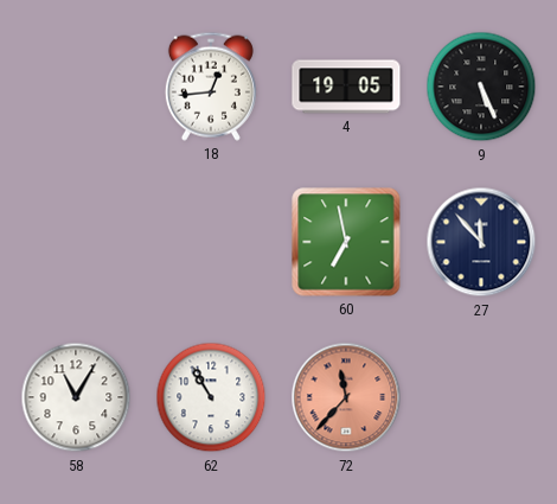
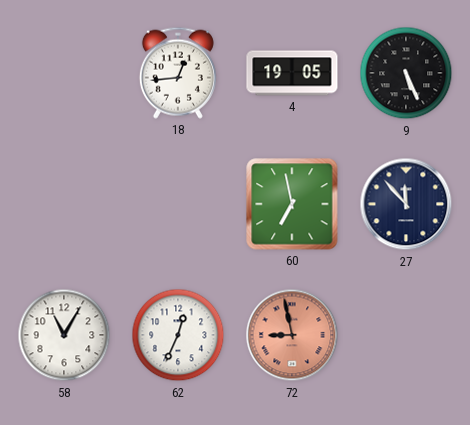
62: 10:55 -> 12:34
72: 11:37 -> 8:58
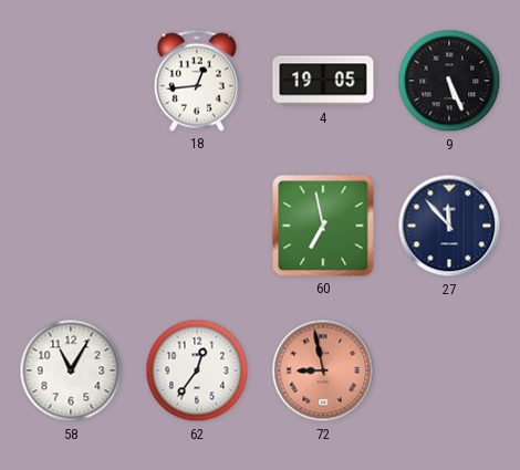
62: 12:34 -> 12:36
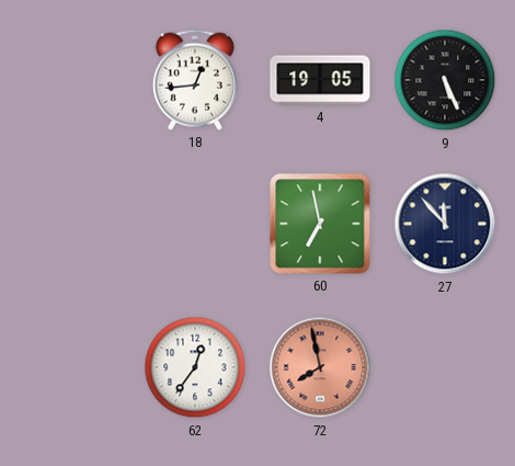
58: 11:05 -> none
72: 8:58 -> 7:58
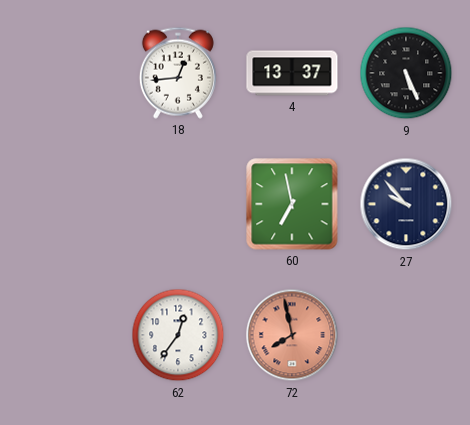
4: 19:05 -> 13:37
27: 11:53 -> 9:53
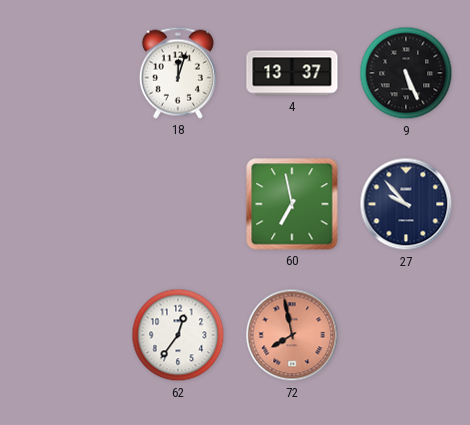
18: 12:44 -> 12:03
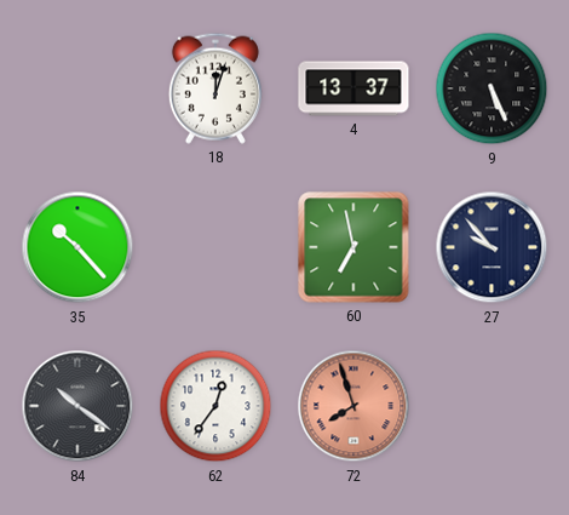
35: none -> 10:23
84: none -> 10:21
72: 7:58 -> 7:57
